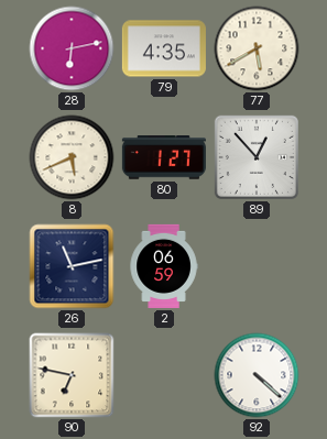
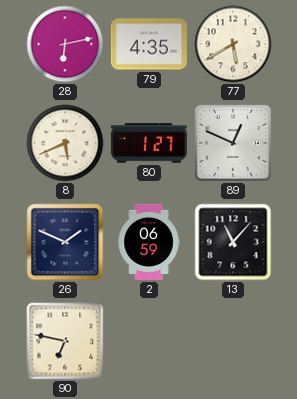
89: 12:53 -> 12:49
26: 11:13 -> 1:49
13: none -> 11:07
92: 4:22 -> none
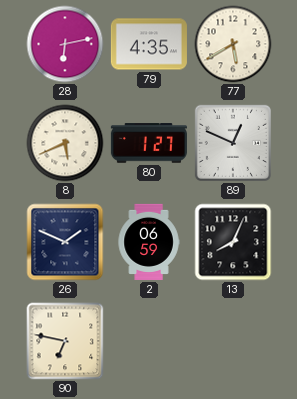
13: 11:07 -> 8:04
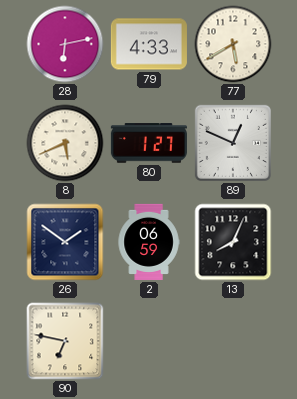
79: 4:35 -> 4:33
26: 1:49 -> 1:51
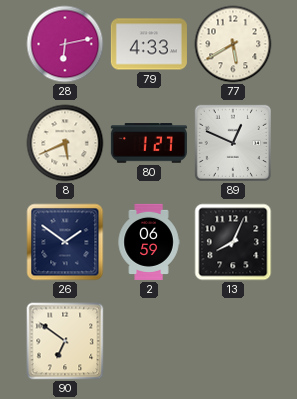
90: 6:47 -> 6:51
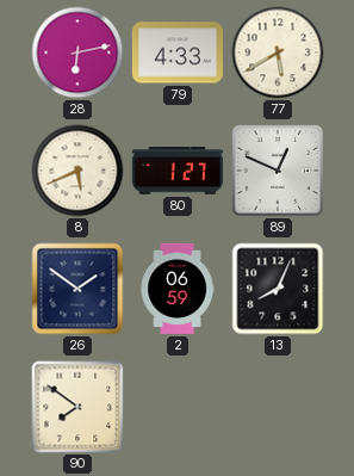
90: 6:51 -> 7:51
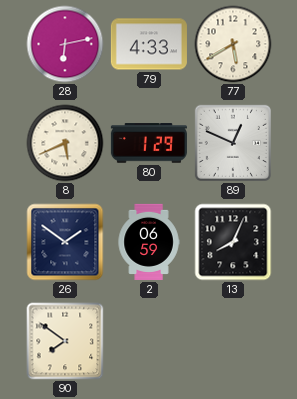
80: 1:27 -> 1:29
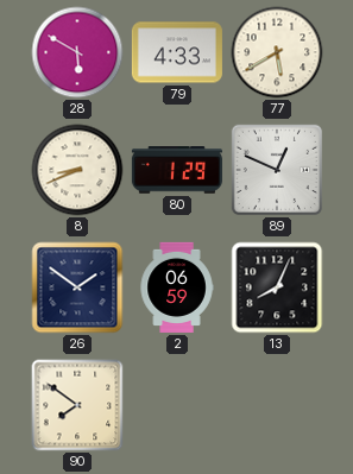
28: 6:13 -> 5:50
8: 5:41 -> 8:41
